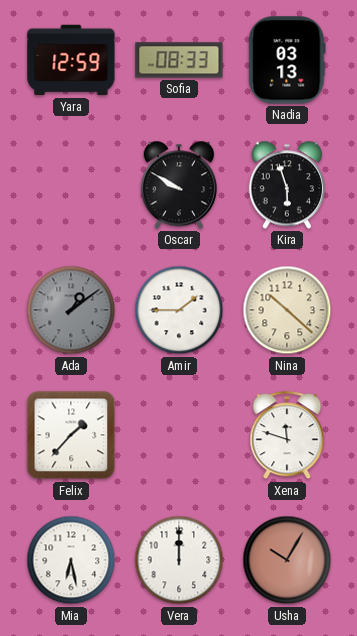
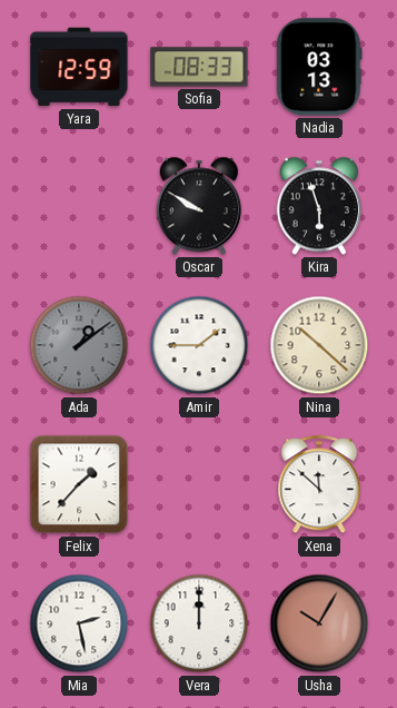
Xena: 11:48 -> 11:52
Mia: 6:28 -> 2:28
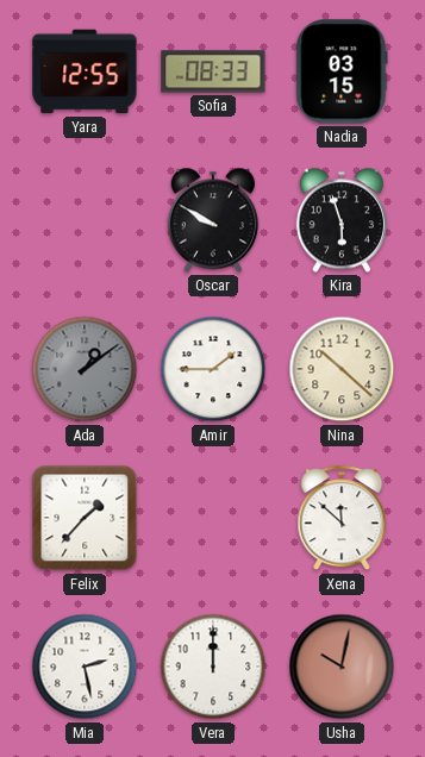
Yara: 12:59 -> 12:55
Nadia: 03:13 -> 03:15
Usha: 10:05 -> 10:02
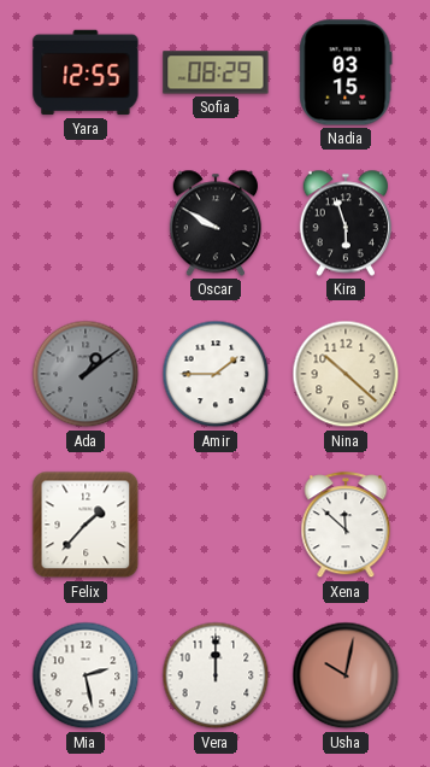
Sofia: 08:33 -> 08:29
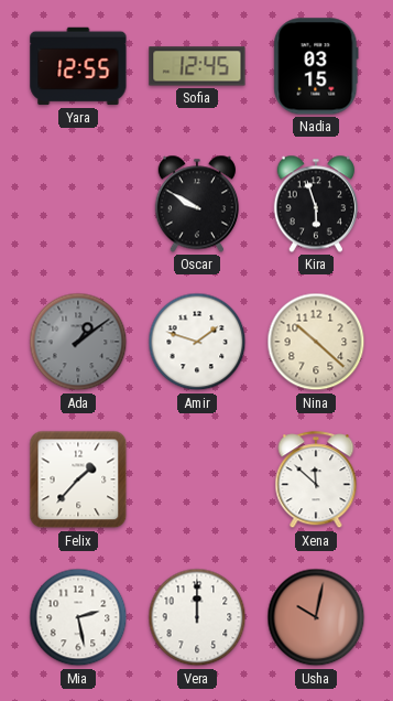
Sofia: 08:29 -> 12:45
Amir: 1:45 -> 1:48
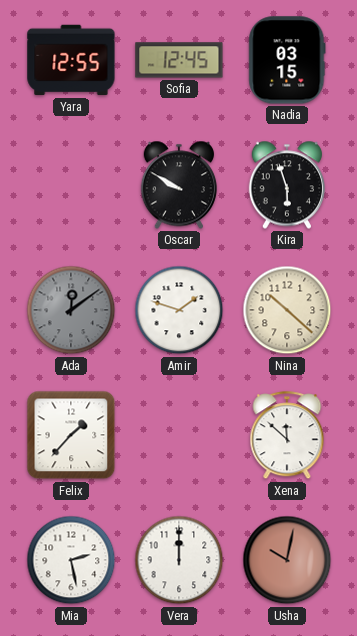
Ada: 1:09 -> 12:09
